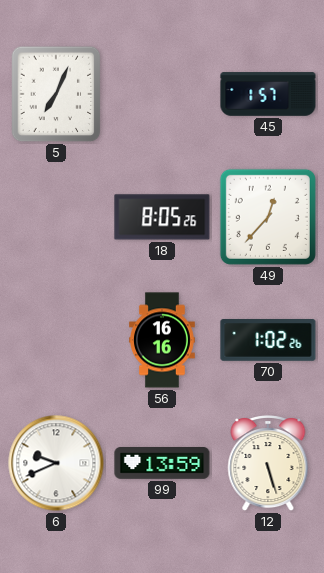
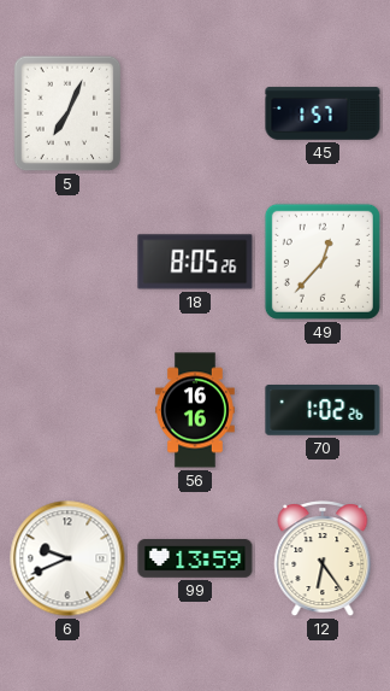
12: 5:27 -> 6:24
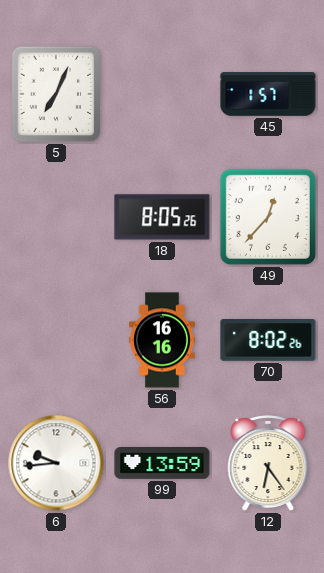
70: 1:02 -> 8:02
6: 9:41 -> 9:44
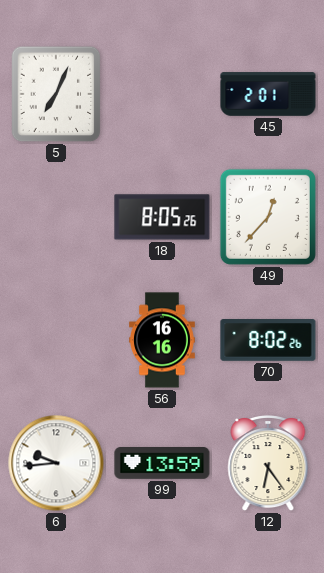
45: 1:57 -> 2:01
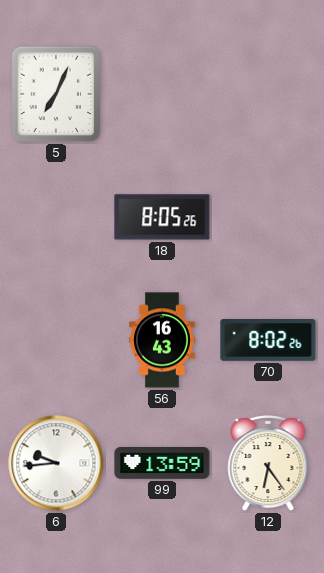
45: 2:01 -> none
49: 12:37 -> none
56: 16:16 -> 16:43
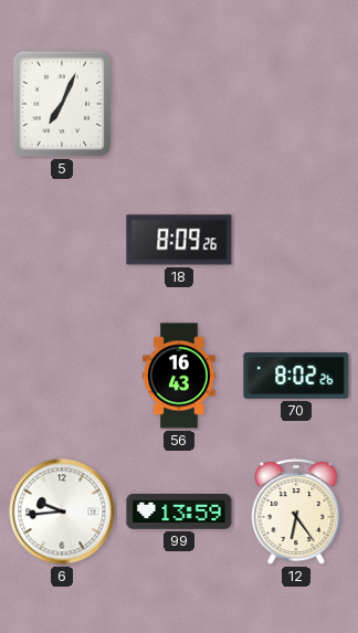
18: 8:05 -> 8:09
